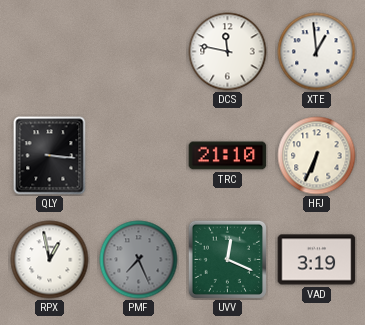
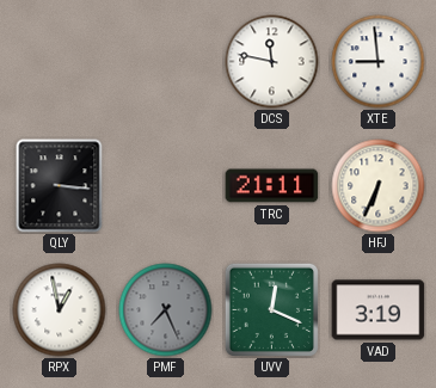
XTE: 12:59 -> 8:59
TRC: 21:10 -> 21:11
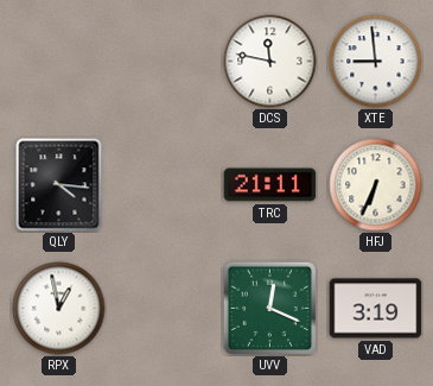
QLY: 3:16 -> 4:16
PMF: 7:26 -> none
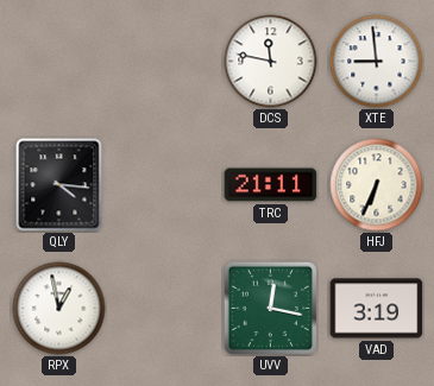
UVV: 12:19 -> 12:17
